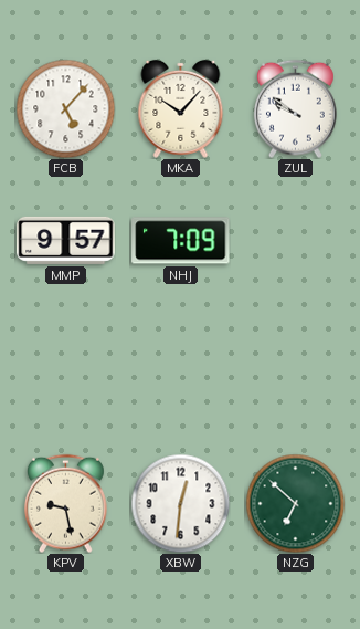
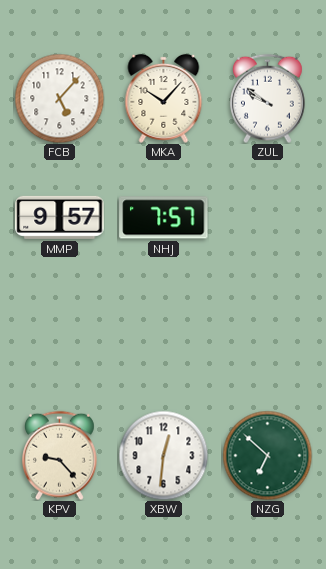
NHJ: 7:09 -> 7:57
KPV: 9:28 -> 9:23
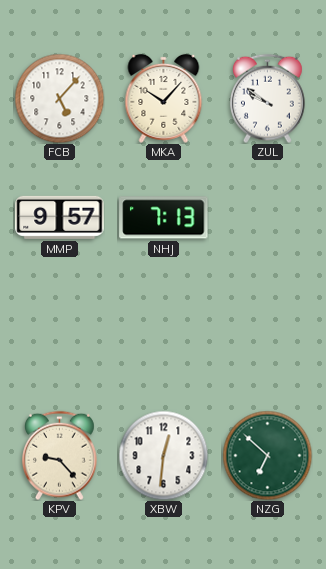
NHJ: 7:57 -> 7:13
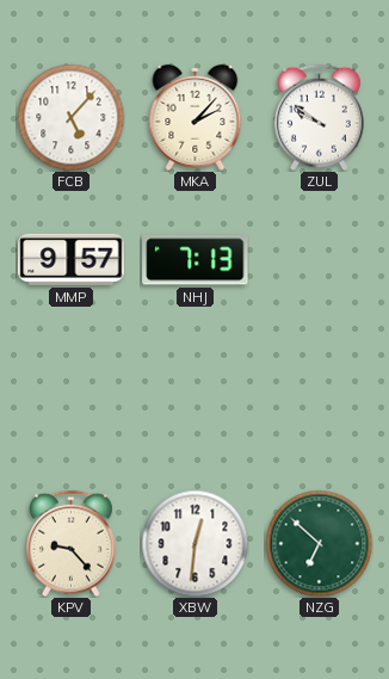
MKA: 10:07 -> 2:07
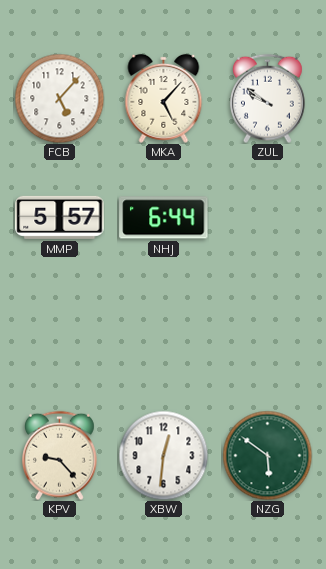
MKA: 2:07 -> 5:07
MMP: 9:57 -> 5:57
NHJ: 7:13 -> 6:44
NZG: 6:52 -> 5:51
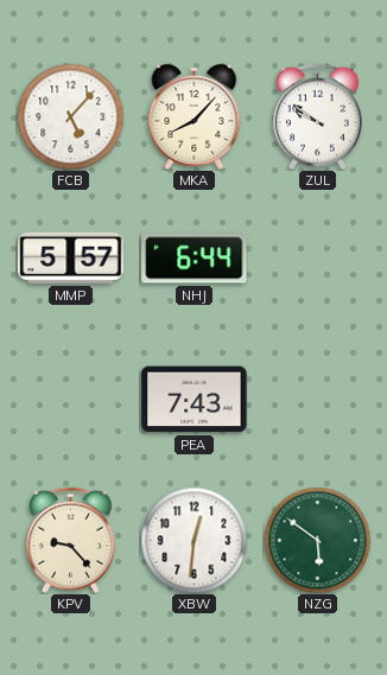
MKA: 5:07 -> 8:07
PEA: none -> 7:43
